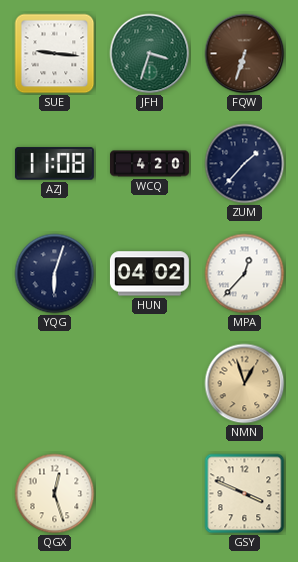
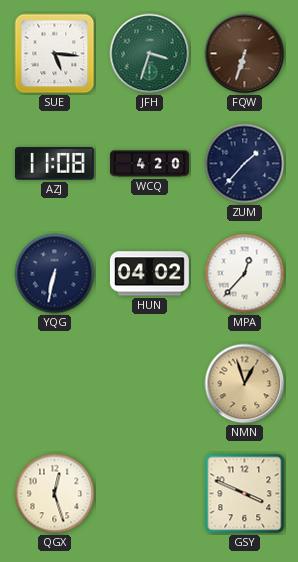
SUE: 9:16 -> 5:16
YQG: 6:03 -> 6:32
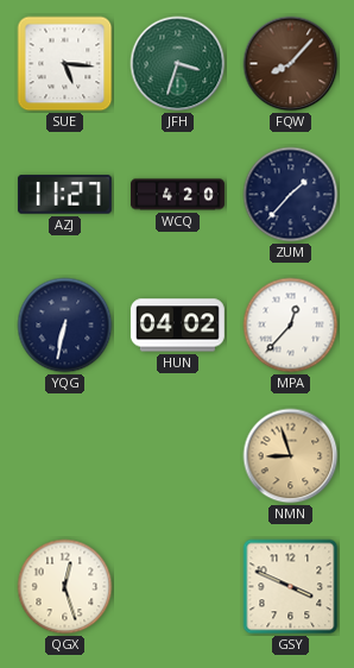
FQW: 6:33 -> 8:07
AZJ: 11:08 -> 11:27
NMN: 12:57 -> 8:57
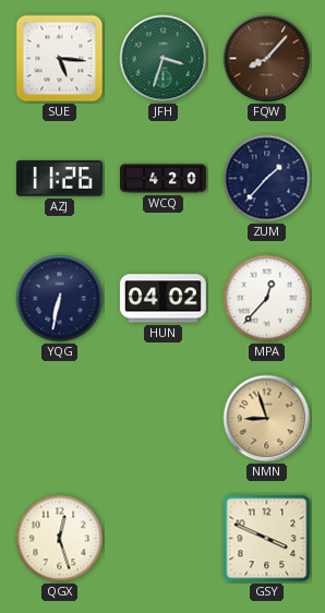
AZJ: 11:27 -> 11:26
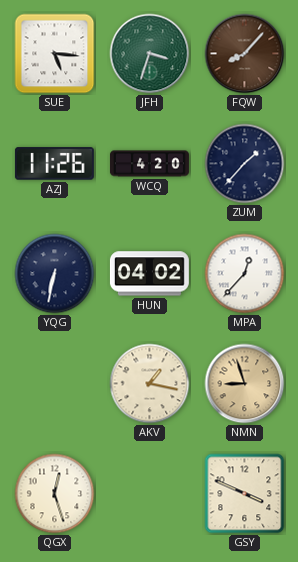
AKV: none -> 1:17
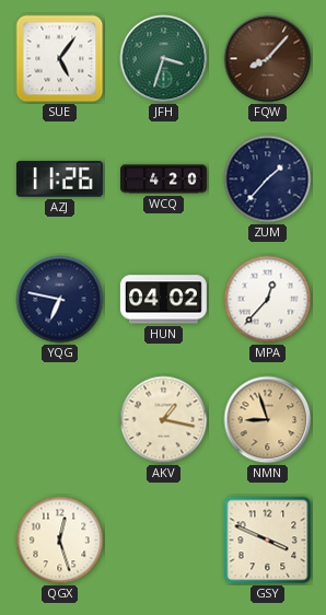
SUE: 5:16 -> 5:06
YQG: 6:32 -> 6:47
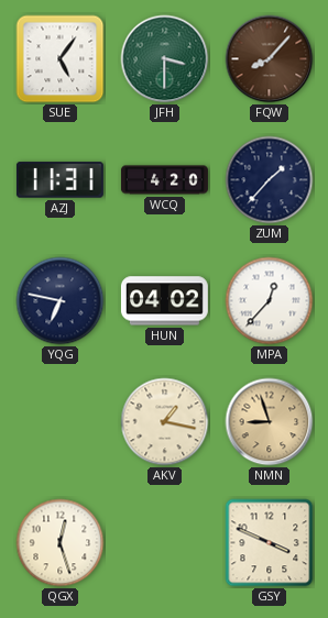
JFH: 3:33 -> 3:30
AZJ: 11:26 -> 11:31
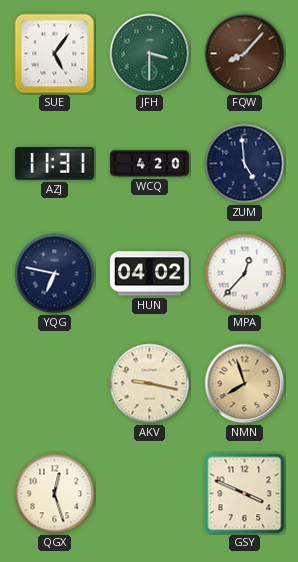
ZUM: 1:37 -> 4:59
AKV: 1:17 -> 9:17
NMN: 8:57 -> 7:57
